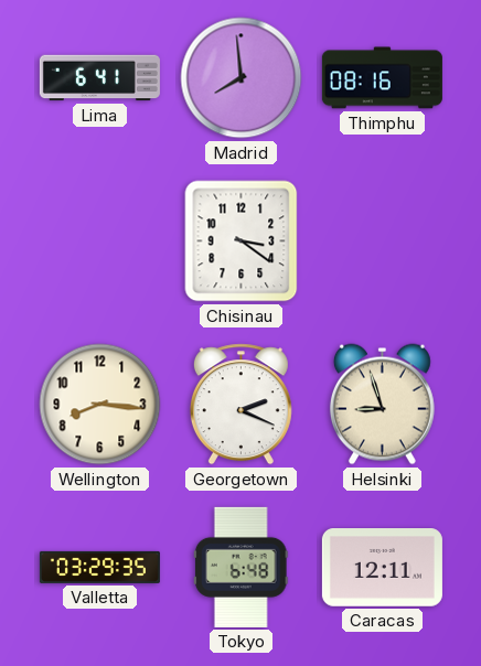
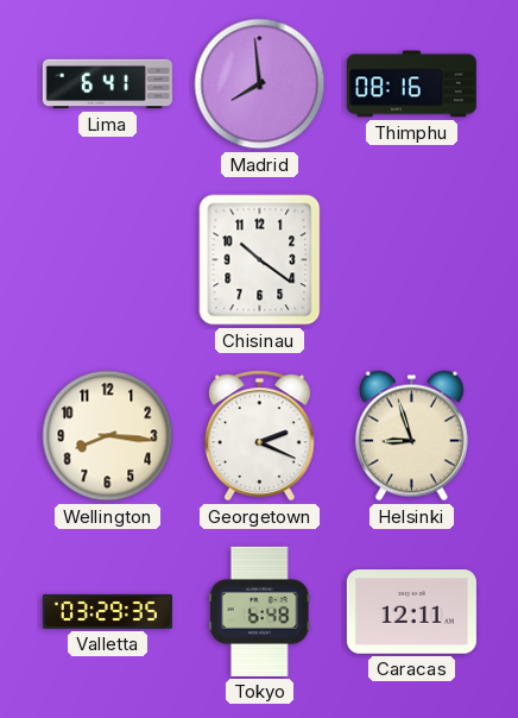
Chisinau: 3:21 -> 10:21
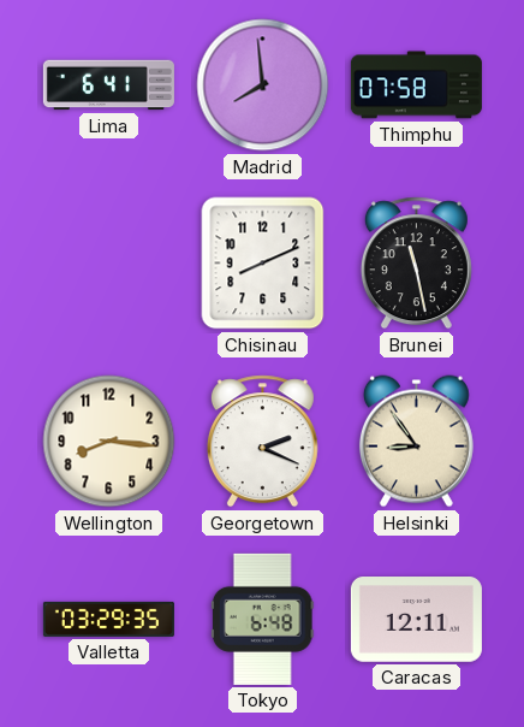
Thimphu: 08:16 -> 07:58
Chisinau: 10:21 -> 8:11
Brunei: none -> 11:28
Helsinki: 8:57 -> 8:54
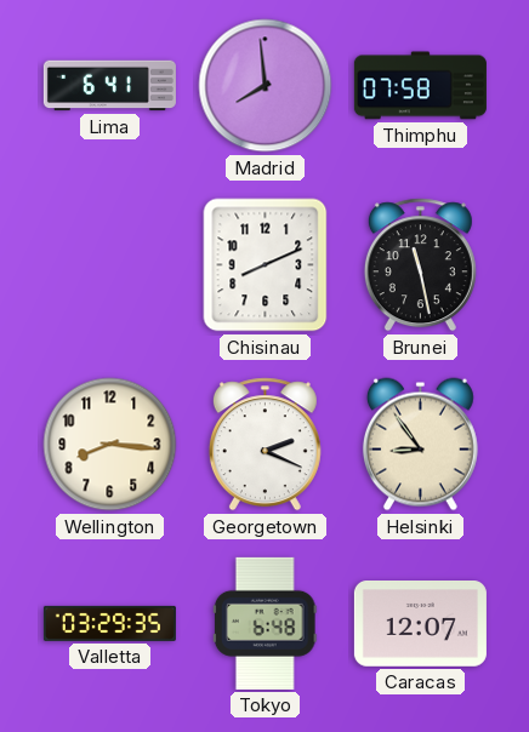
Caracas: 12:11 -> 12:07
